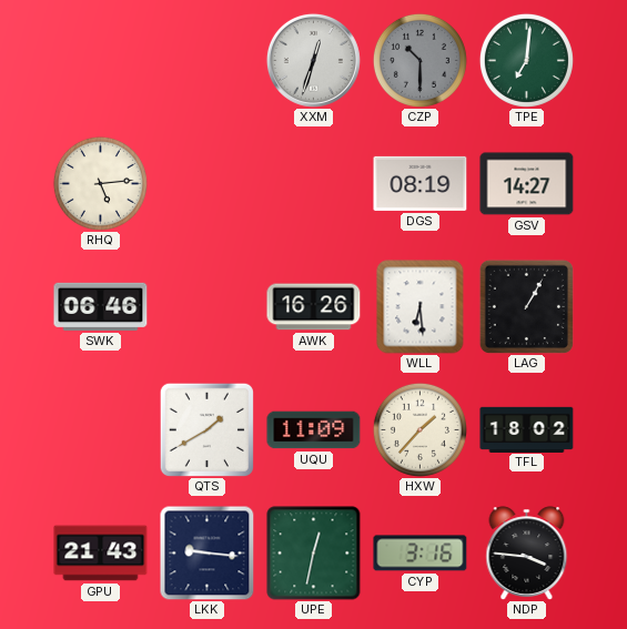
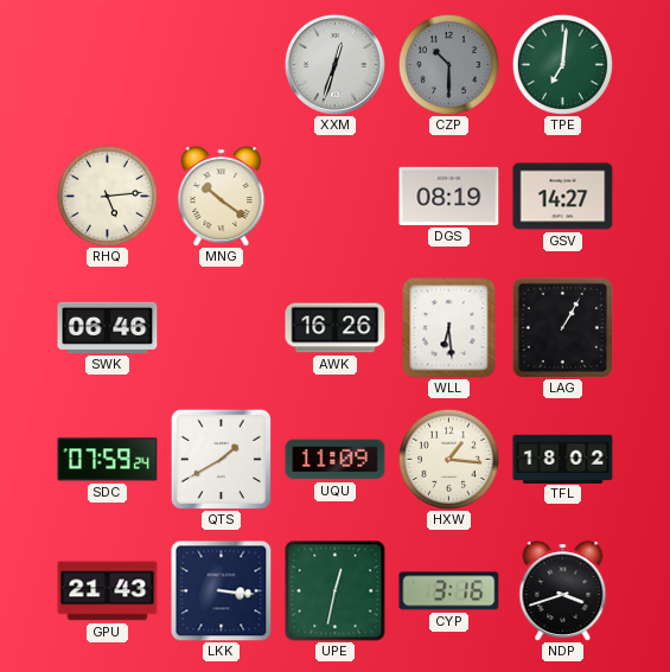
MNG: none -> 10:21
SDC: none -> 07:59
HXW: 1:37 -> 1:16
LKK: 9:16 -> 3:16
NDP: 3:46 -> 3:42
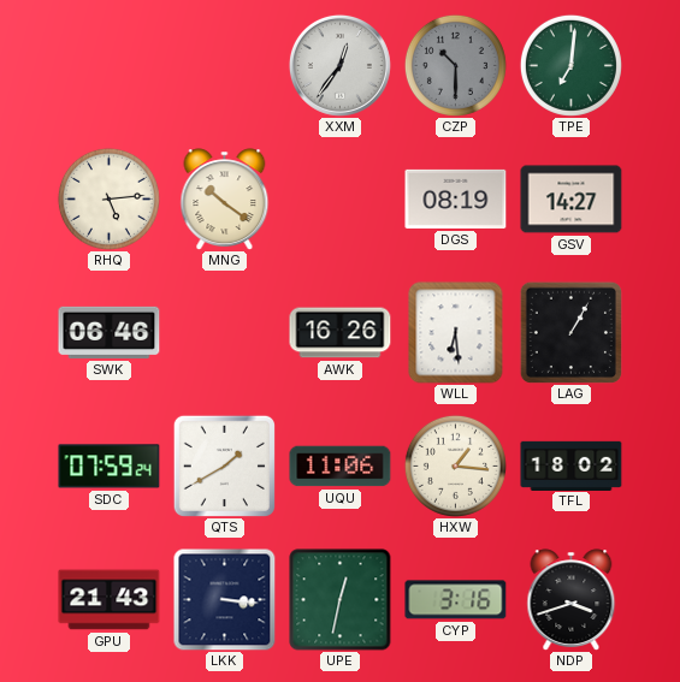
XXM: 12:33 -> 12:36
UQU: 11:09 -> 11:06
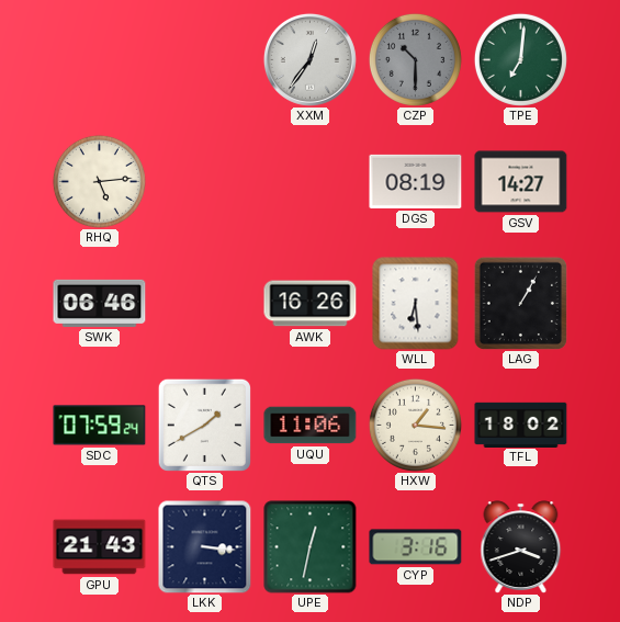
MNG: 10:21 -> none
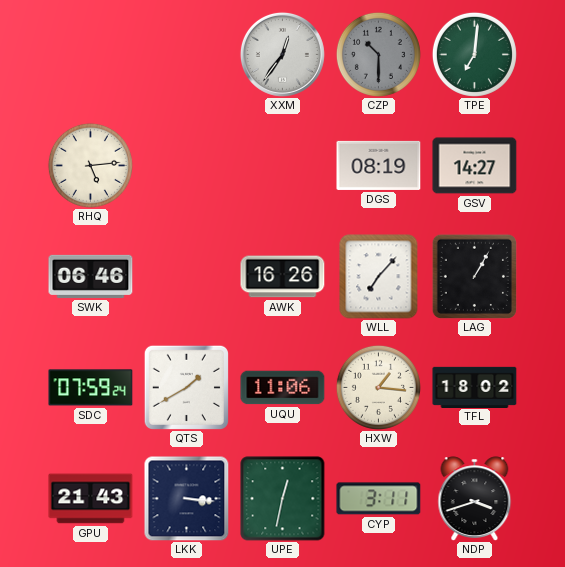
WLL: 6:29 -> 7:07
CYP: 3:16 -> 3:11
